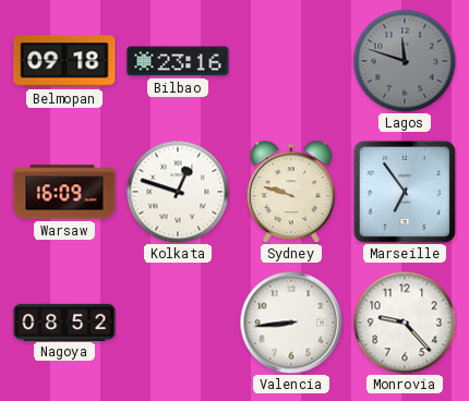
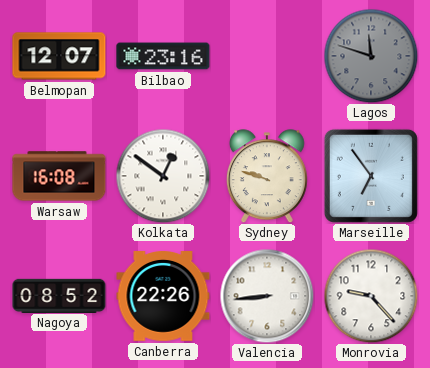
Belmopan: 09:18 -> 12:07
Warsaw: 16:09 -> 16:08
Kolkata: 12:48 -> 12:51
Canberra: none -> 22:26
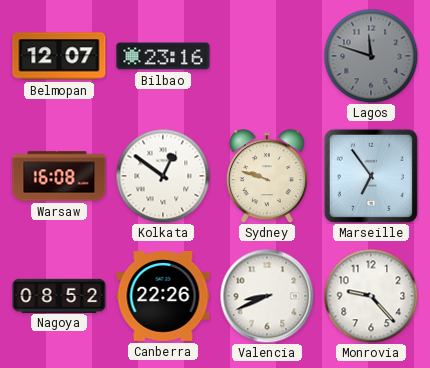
Valencia: 8:44 -> 8:41
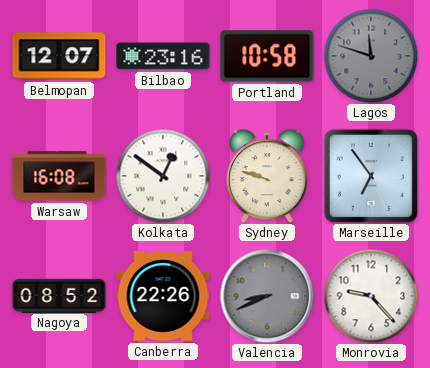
Portland: none -> 10:58
Valencia dial: white -> grey
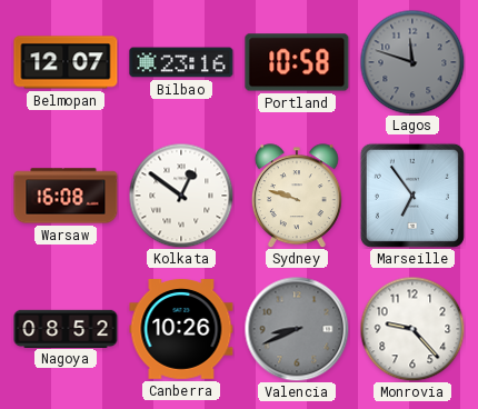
Canberra: 22:26 -> 10:26
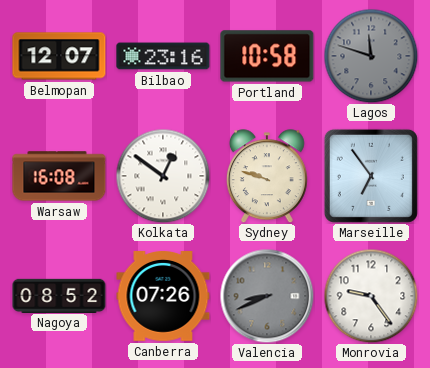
Canberra: 10:26 -> 07:26
Monrovia: 9:23 -> 9:24
